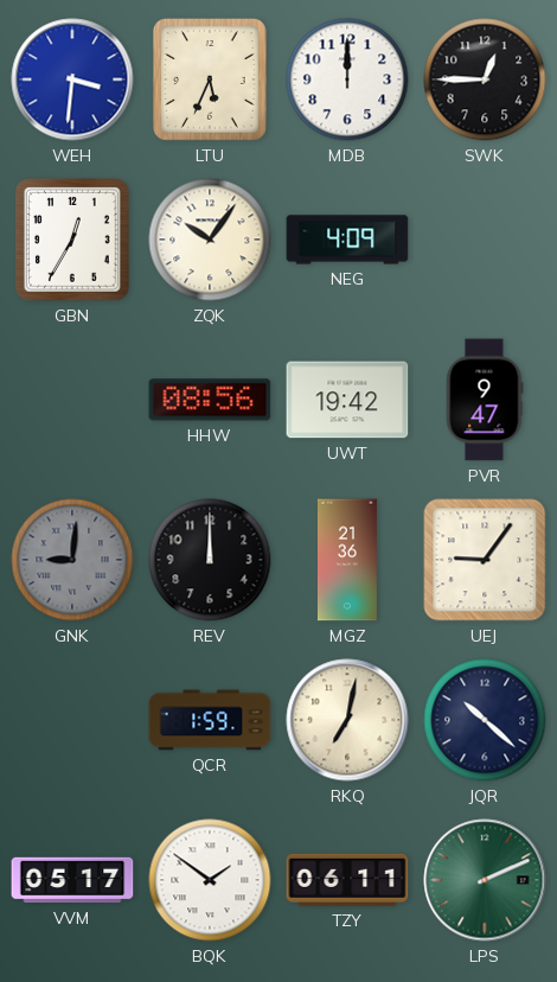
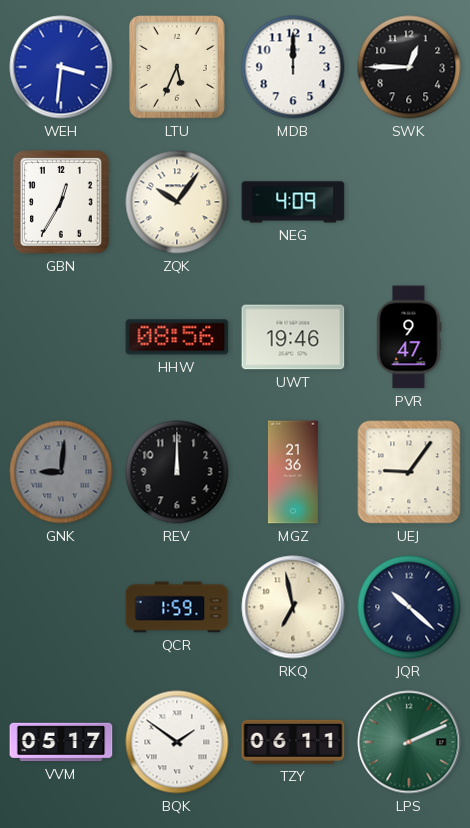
UWT: 19:42 -> 19:46
RKQ: 7:02 -> 6:58
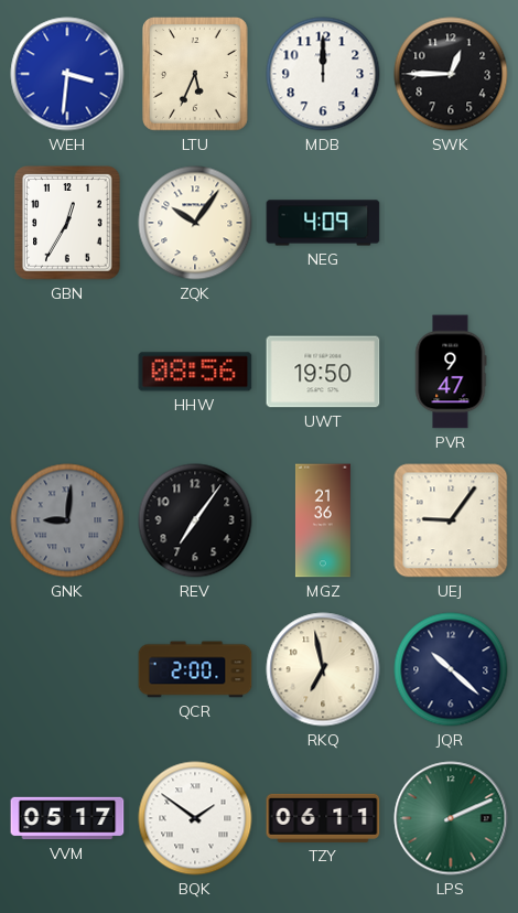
UWT: 19:46 -> 19:50
REV: 12:00 -> 7:06
QCR: 1:59 -> 2:00
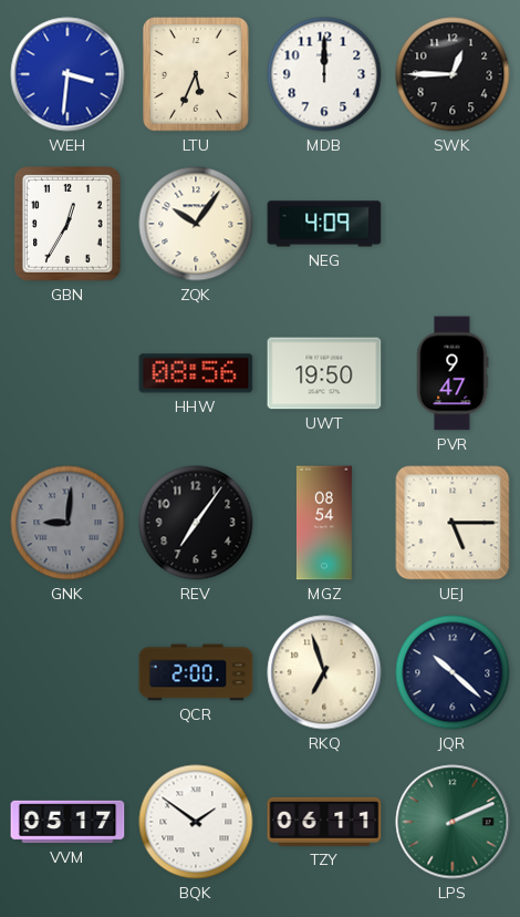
MGZ: 21:36 -> 08:54
UEJ: 9:06 -> 5:15
RKQ: 6:58 -> 6:57
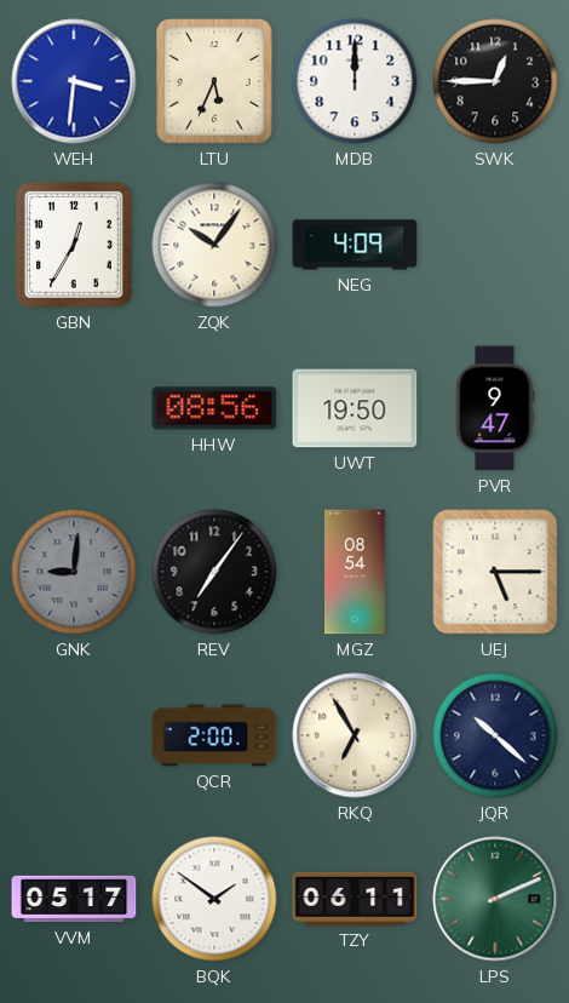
RKQ: 6:57 -> 6:55
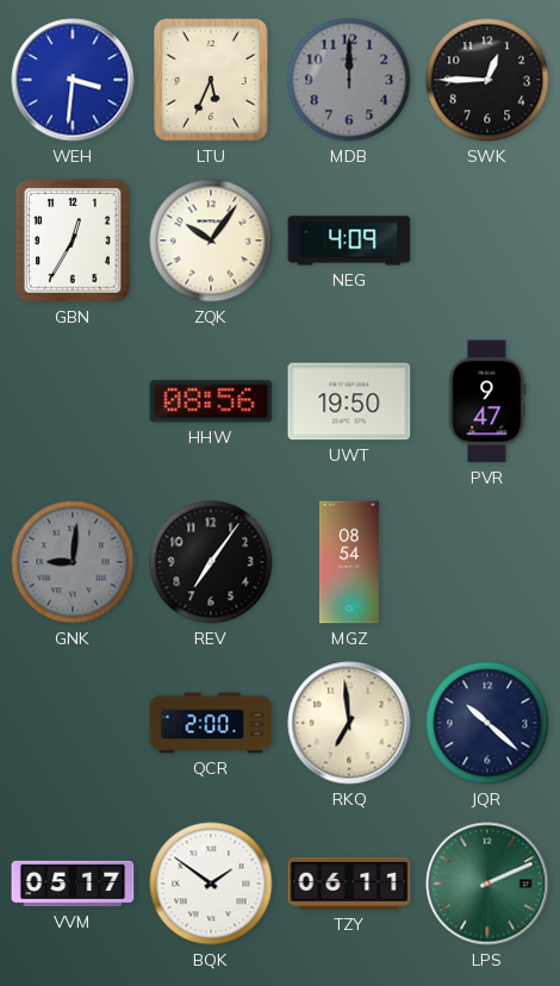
MDB dial: white -> grey
UEJ: 5:15 -> none
RKQ: 6:55 -> 6:59
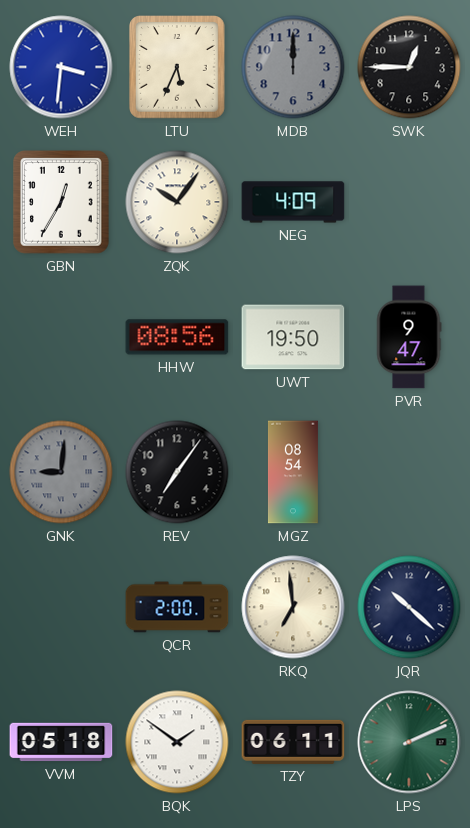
VVM: 05:17 -> 05:18
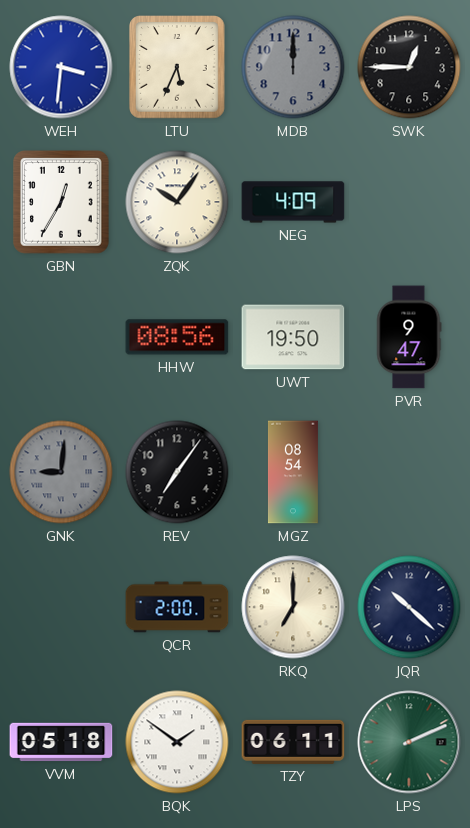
RKQ: 6:59 -> 7:00
